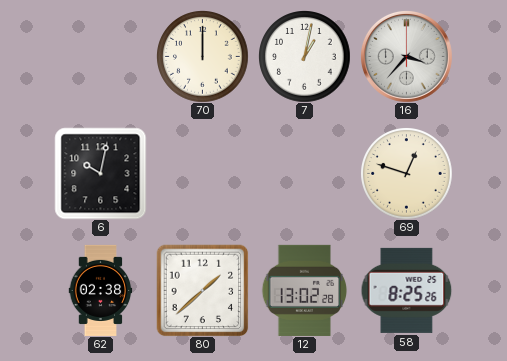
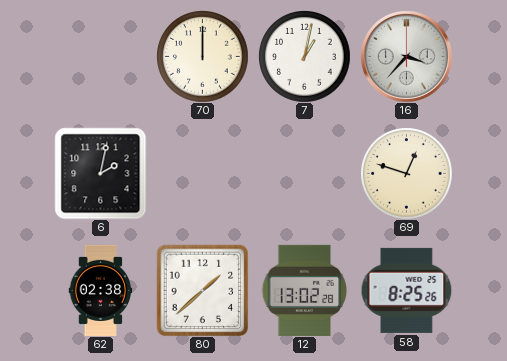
6: 10:02 -> 2:02
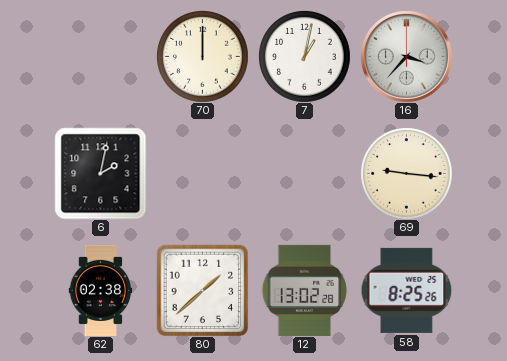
69: 12:48 -> 9:16
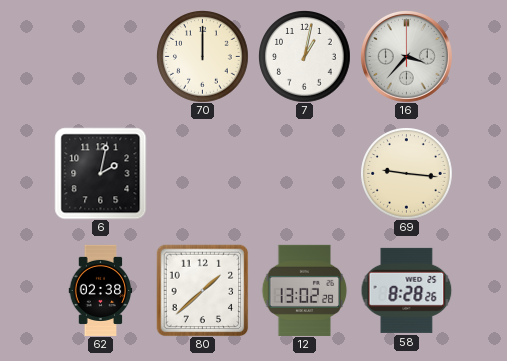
58: 8:25 -> 8:28
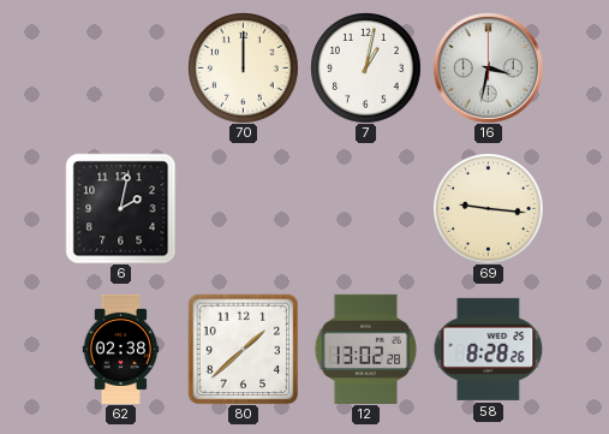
16: 3:37 -> 3:32
